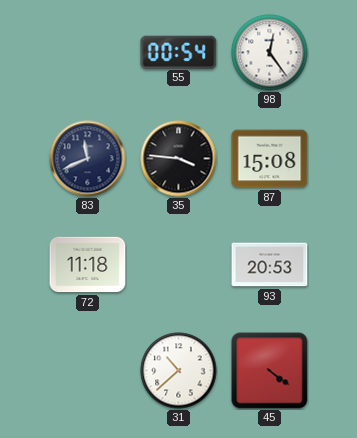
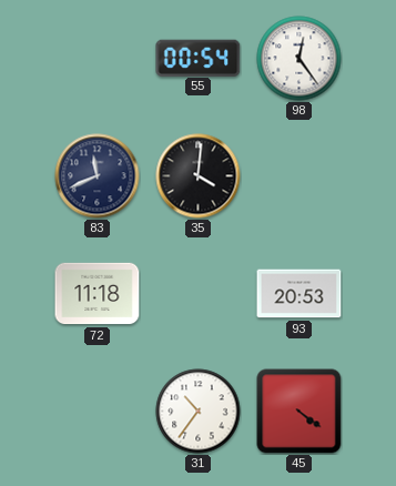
35: 3:46 -> 4:01
87: 15:08 -> none
31: 10:38 -> 10:36
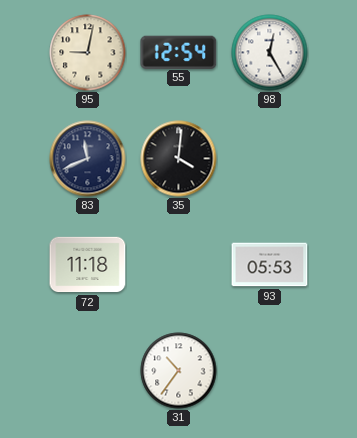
95: none -> 9:02
55: 00:54 -> 12:54
98: 12:24 -> 12:25
93: 20:53 -> 05:53
45: 4:21 -> none
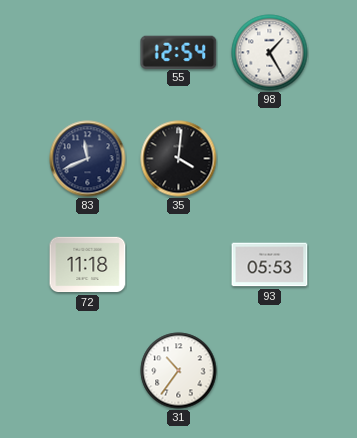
95: 9:02 -> none
98: 12:25 -> 1:25
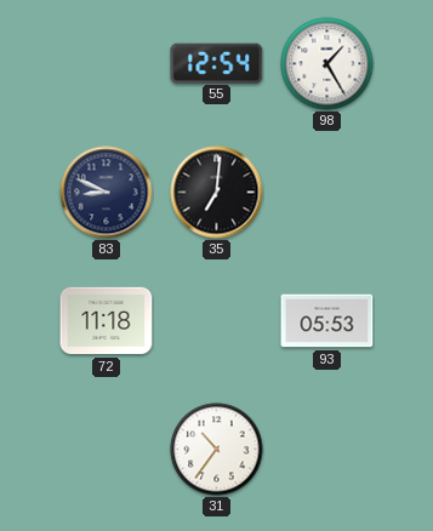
83: 11:41 -> 8:49
35: 4:01 -> 7:01
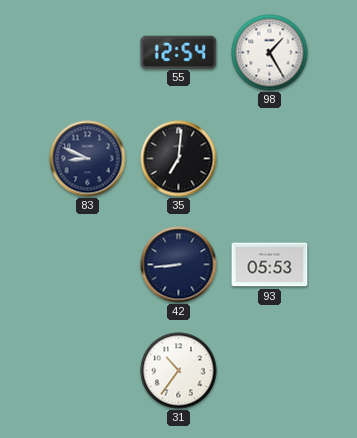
72: 11:18 -> none
42: none -> 8:44
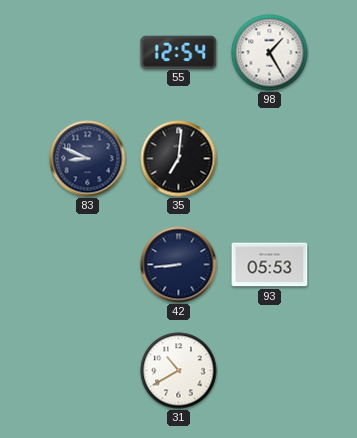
31: 10:36 -> 10:40
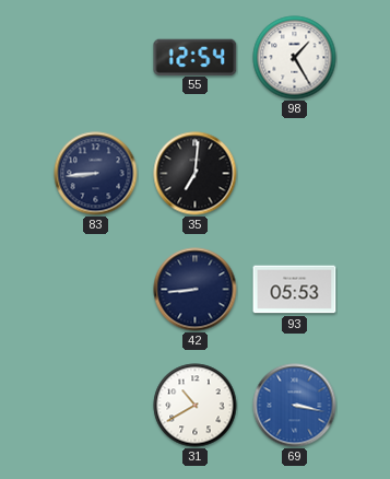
83: 8:49 -> 8:44
69: none -> 3:17
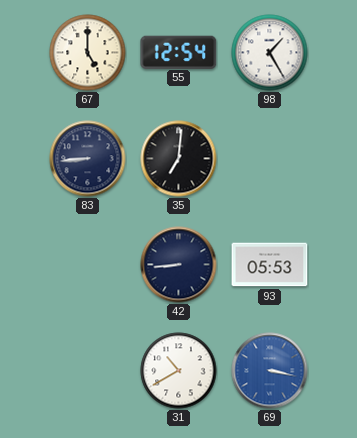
67: none -> 5:00
